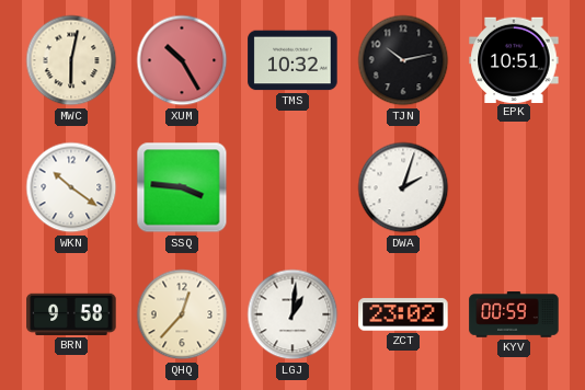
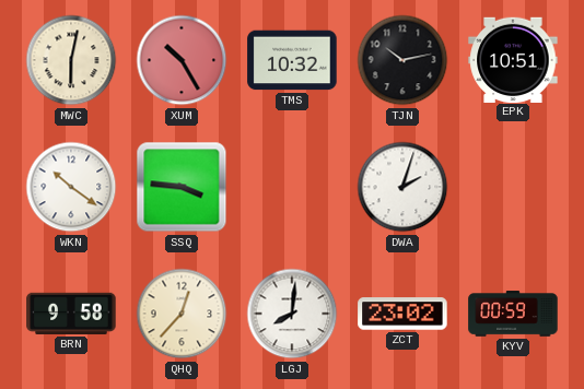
LGJ: 1:01 -> 8:01
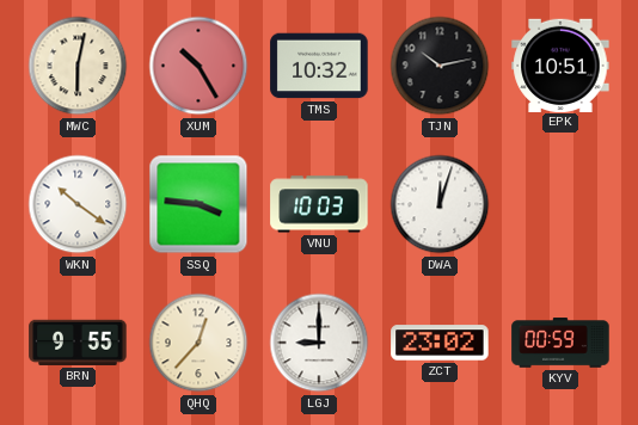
VNU: none -> 10:03
DWA: 2:03 -> 12:03
BRN: 9:58 -> 9:55
LGJ: 8:01 -> 9:00
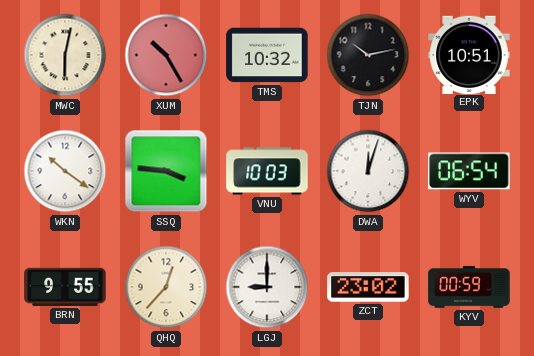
WYV: none -> 06:54
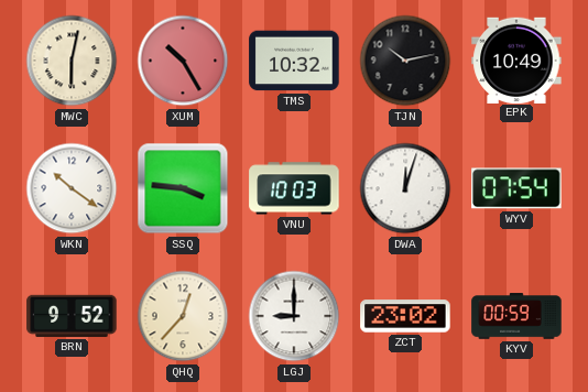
EPK: 10:51 -> 10:49
WYV: 06:54 -> 07:54
BRN: 9:55 -> 9:52
